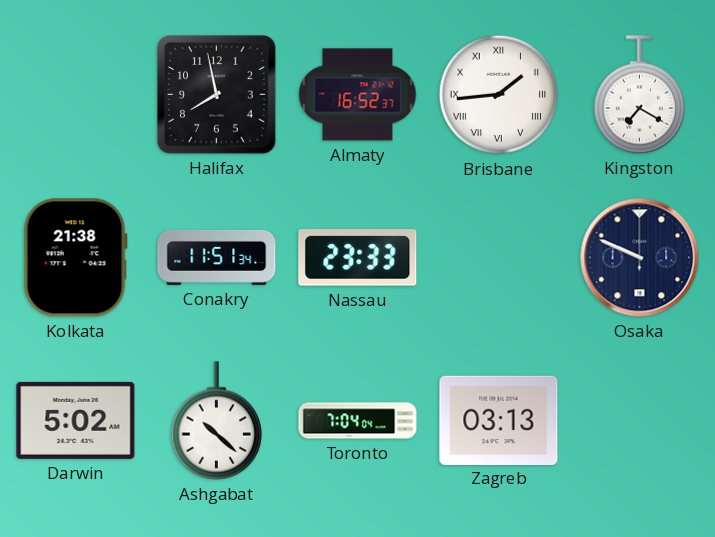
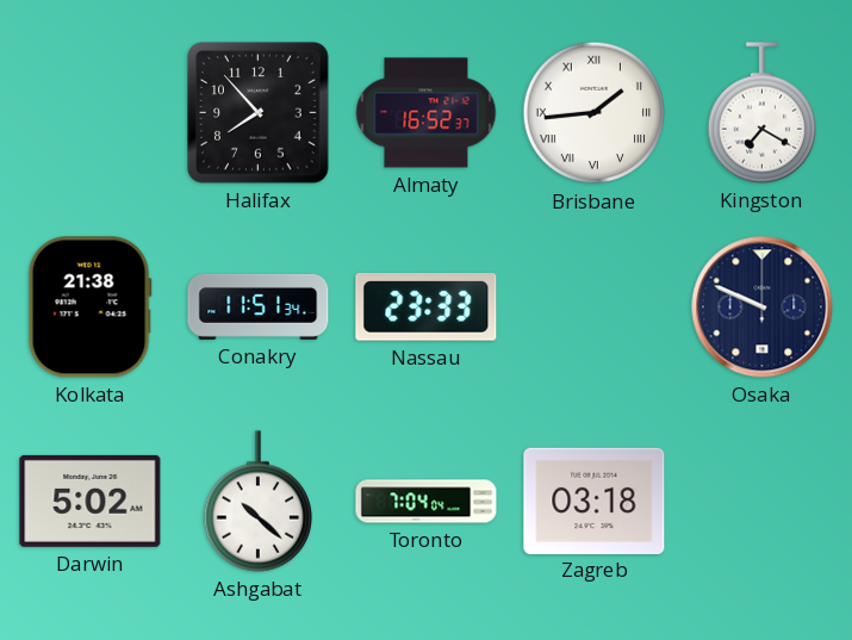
Halifax: 7:58 -> 7:53
Zagreb: 03:13 -> 03:18
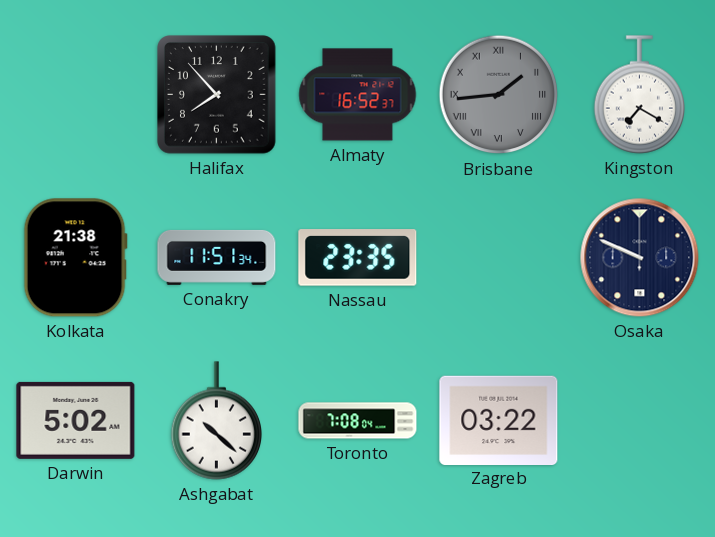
Brisbane dial: white -> grey
Nassau: 23:33 -> 23:35
Toronto: 7:04 -> 7:08
Zagreb: 03:18 -> 03:22
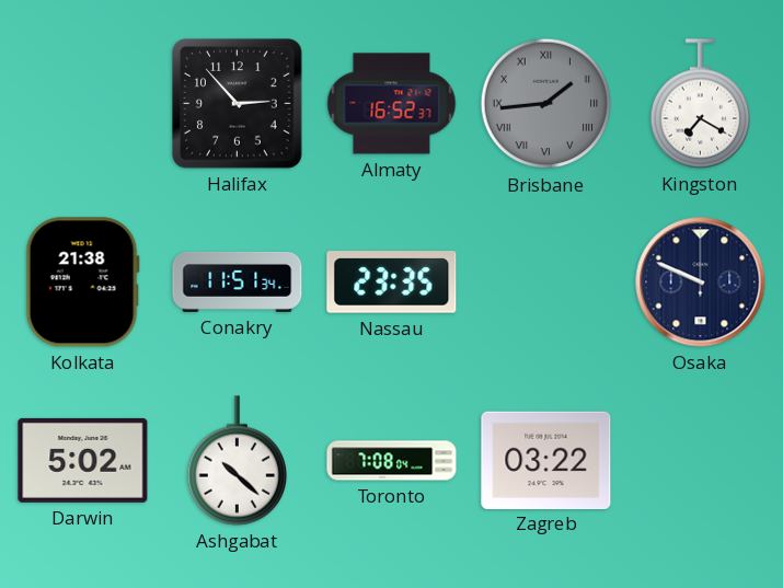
Halifax: 7:53 -> 2:53
